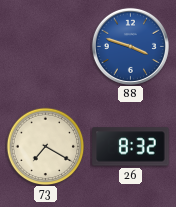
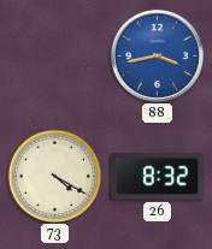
88: 3:48 -> 3:43
73: 7:20 -> 4:20
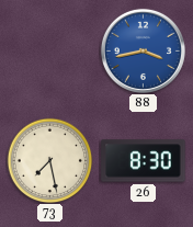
73: 4:20 -> 7:28
26: 8:32 -> 8:30
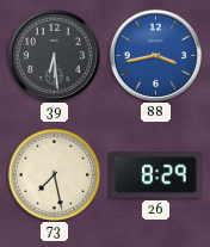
39: none -> 6:29
26: 8:30 -> 8:29
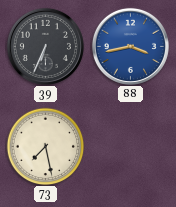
39: 6:29 -> 6:34
26: 8:29 -> none
